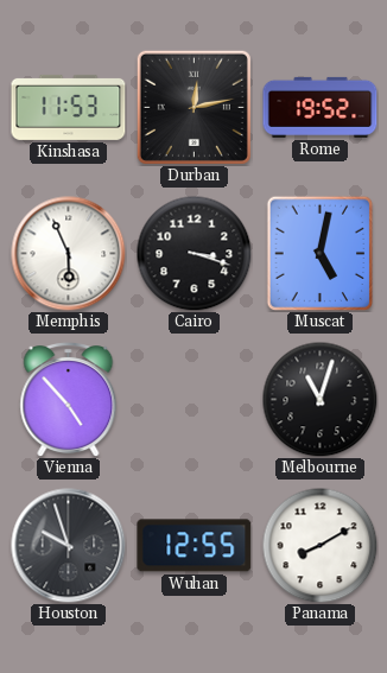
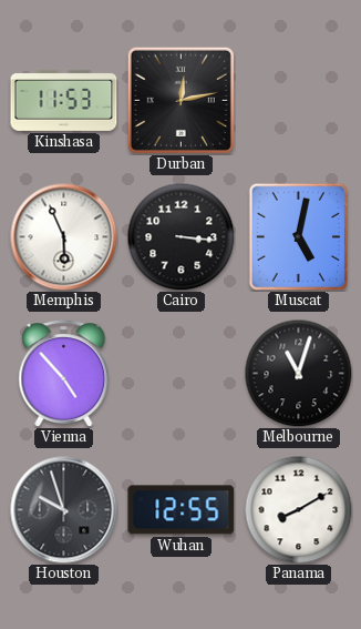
Rome: 19:52 -> none
Cairo: 3:18 -> 3:16
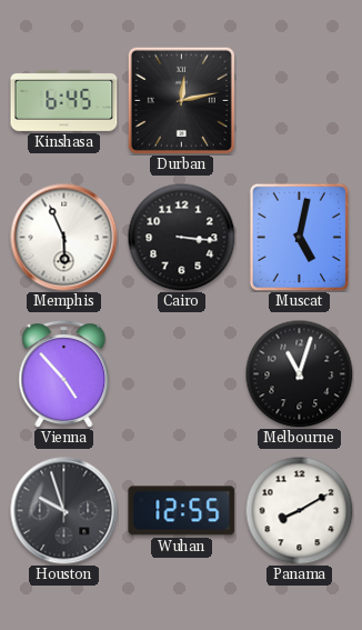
Kinshasa: 11:53 -> 6:45
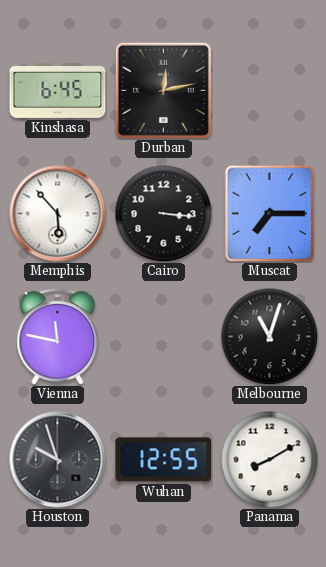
Memphis: 5:56 -> 5:53
Muscat: 5:02 -> 7:15
Vienna: 4:53 -> 11:47
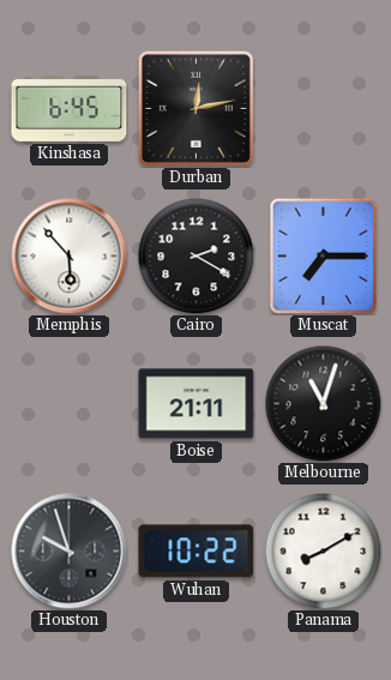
Cairo: 3:16 -> 2:20
Vienna: 11:47 -> none
Boise: none -> 21:11
Wuhan: 12:55 -> 10:22
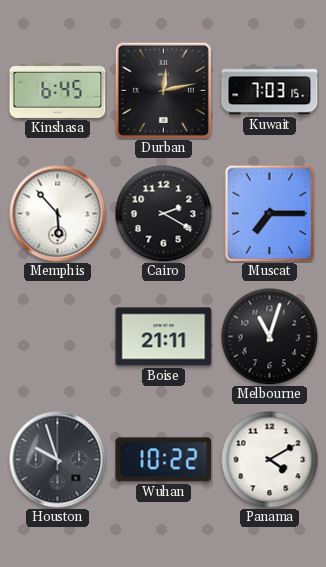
Kuwait: none -> 7:03
Panama: 8:10 -> 4:10
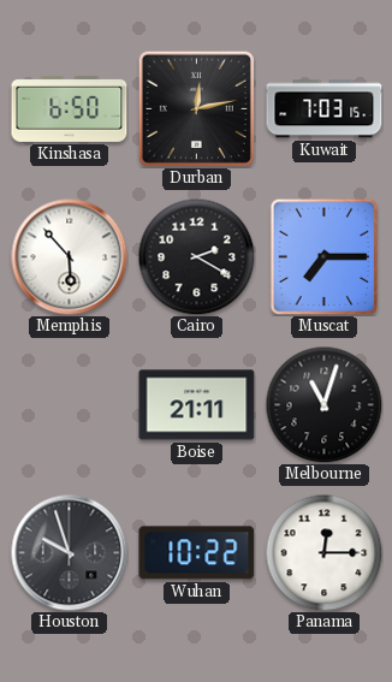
Kinshasa: 6:45 -> 6:50
Panama: 4:10 -> 12:15
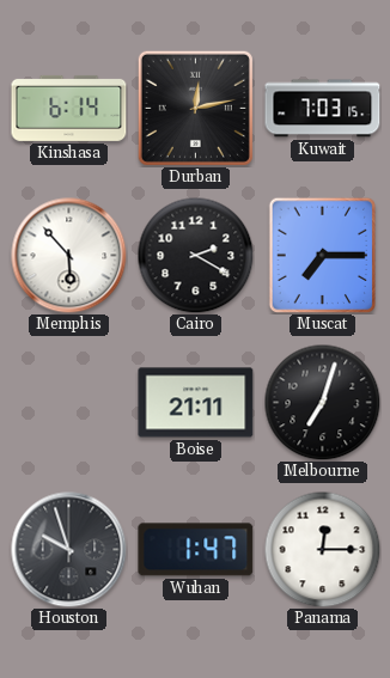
Kinshasa: 6:50 -> 6:14
Melbourne: 11:03 -> 7:03
Wuhan: 10:22 -> 1:47
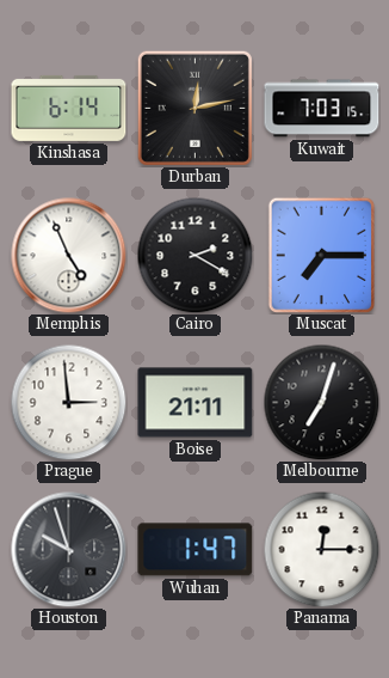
Memphis: 5:53 -> 4:56
Prague: none -> 2:59
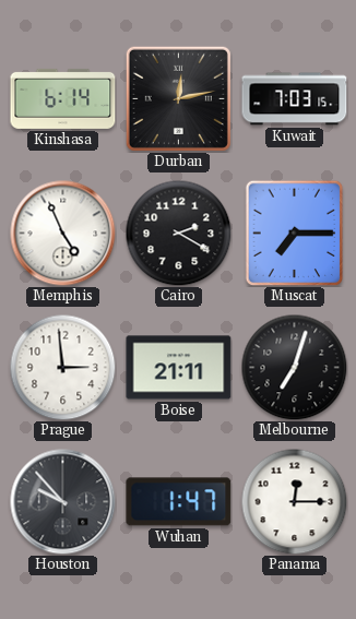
Houston: 9:57 -> 9:53
